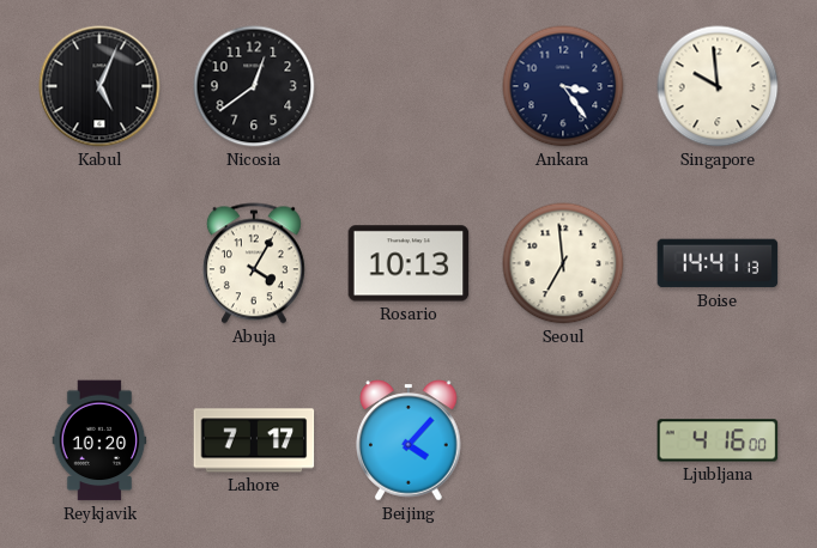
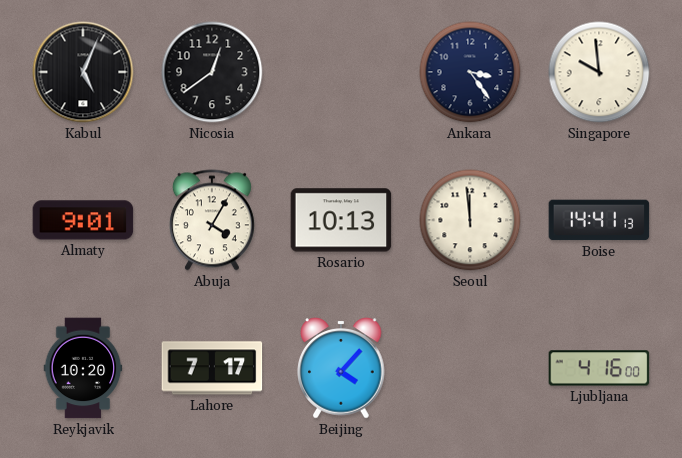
Almaty: none -> 9:01
Seoul: 6:59 -> 11:59
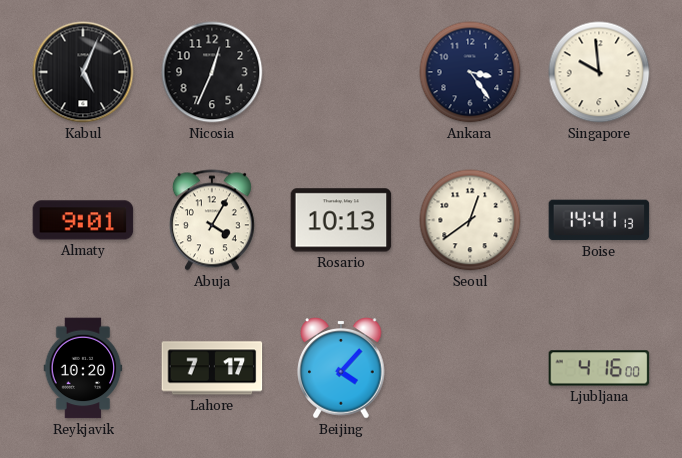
Nicosia: 12:39 -> 12:34
Seoul: 11:59 -> 12:39
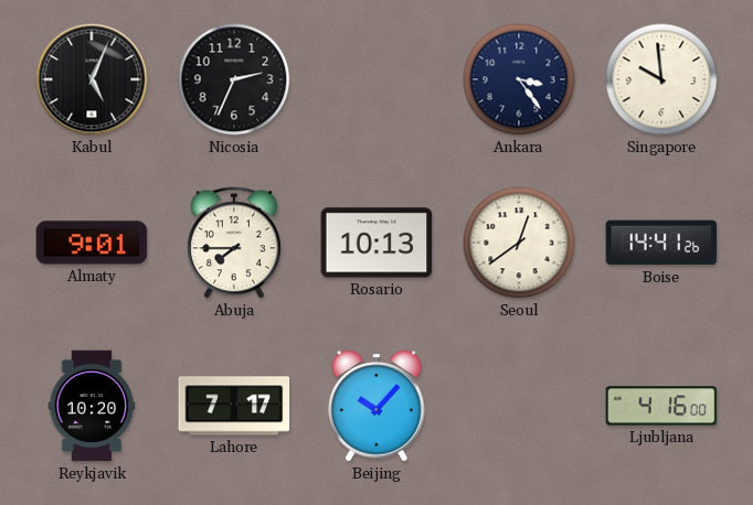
Nicosia: 12:34 -> 2:34
Abuja: 4:05 -> 7:45
Boise: 14:41:13 -> 14:41:26
Beijing: 4:07 -> 10:07
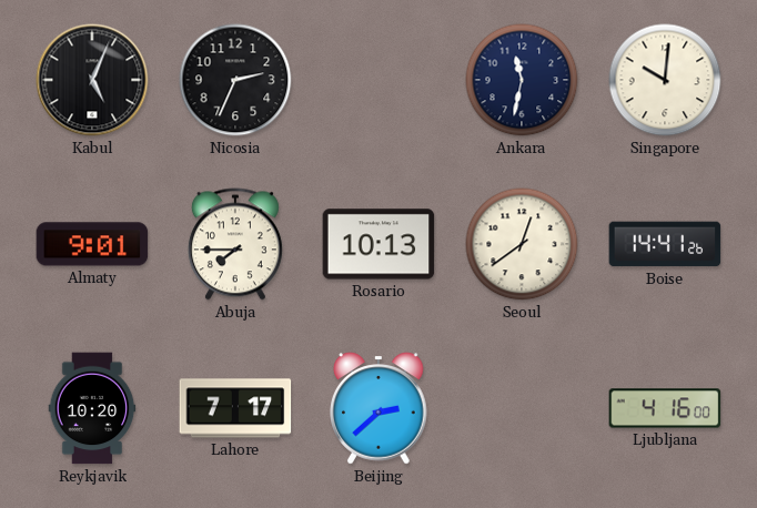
Ankara: 3:24 -> 11:32
Singapore: 9:59 -> 10:01
Beijing: 10:07 -> 2:38
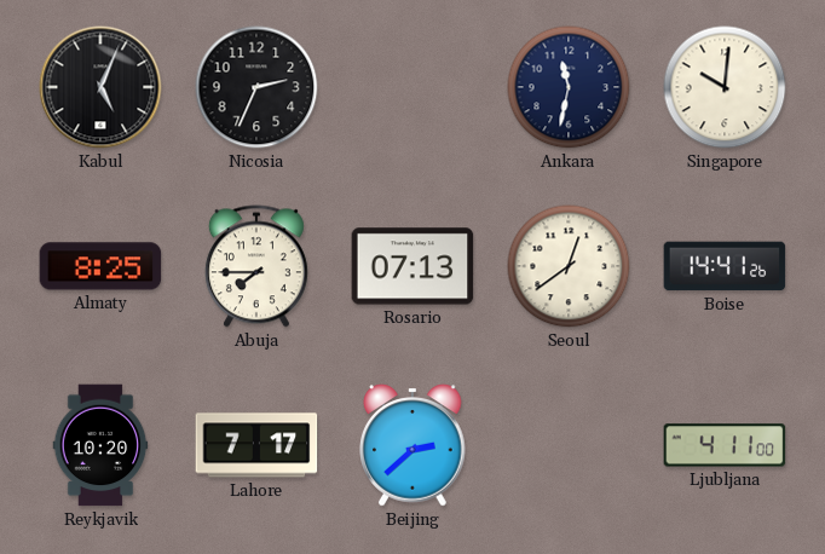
Almaty: 9:01 -> 8:25
Rosario: 10:13 -> 07:13
Ljubljana: 4:16 -> 4:11
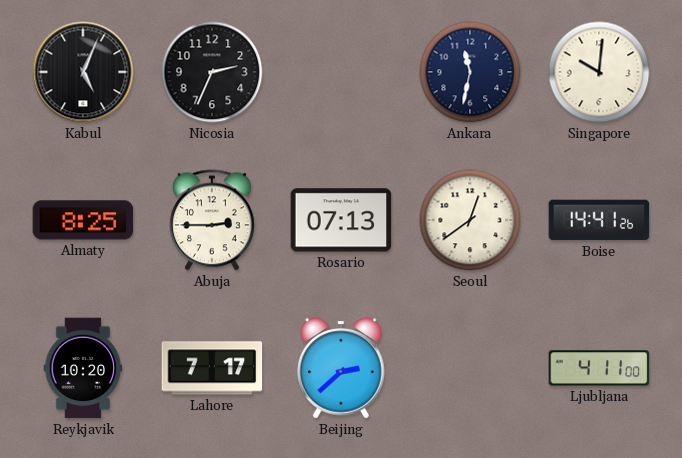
Abuja: 7:45 -> 2:45
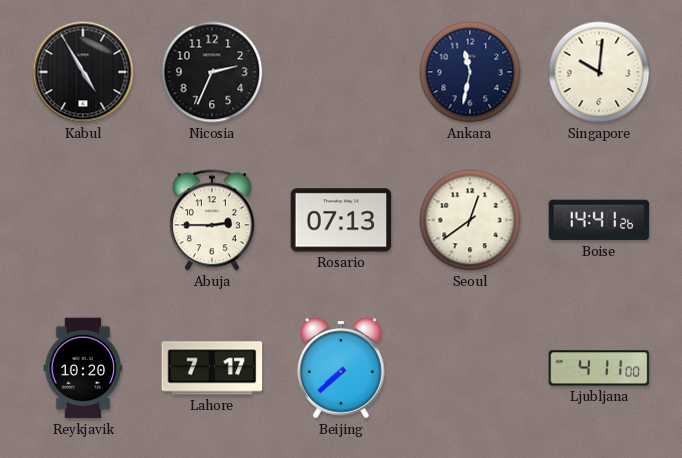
Kabul: 5:04 -> 4:55
Almaty: 8:25 -> none
Beijing: 2:38 -> 7:38
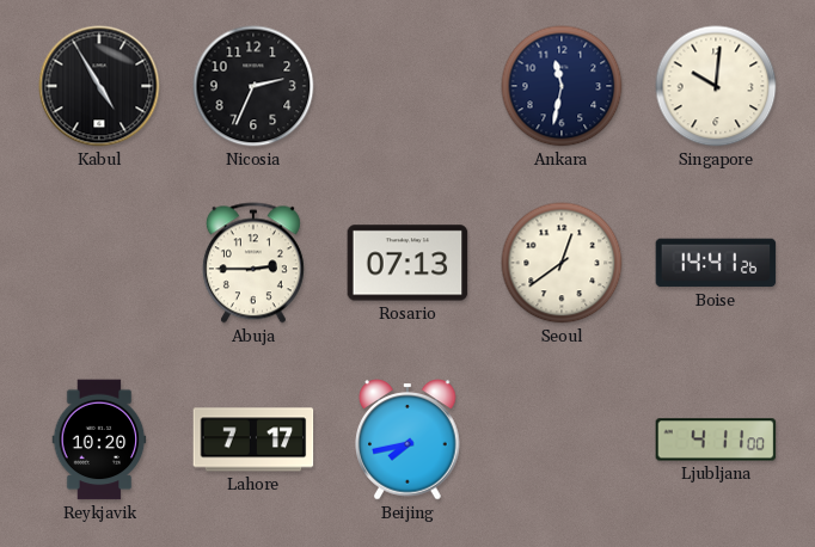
Beijing: 7:38 -> 7:43
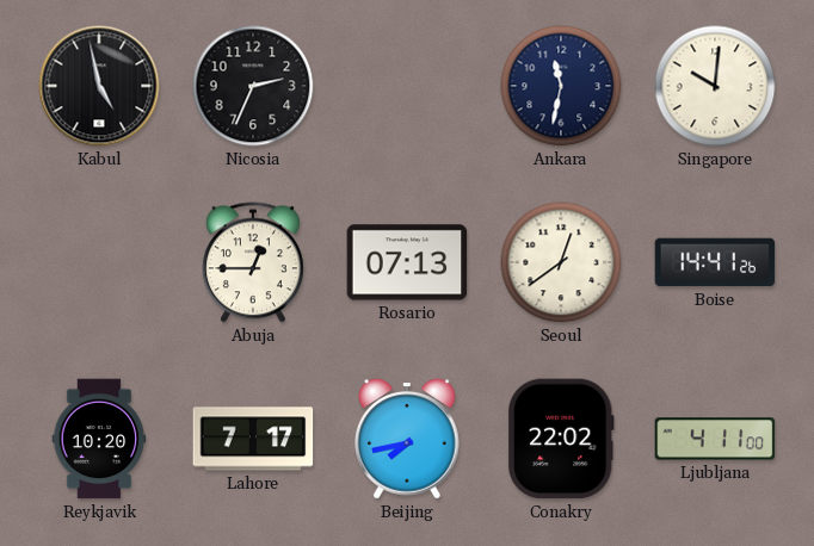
Kabul: 4:55 -> 4:58
Abuja: 2:45 -> 12:45
Conakry: none -> 22:02
